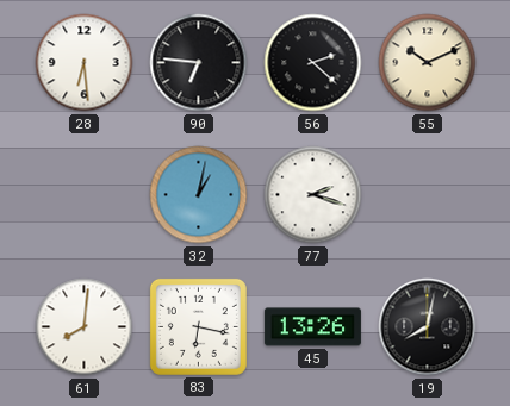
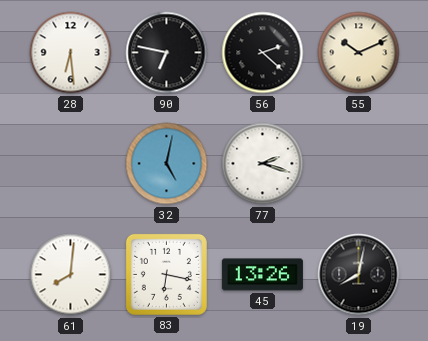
90: 6:46 -> 6:47
32: 1:02 -> 5:02
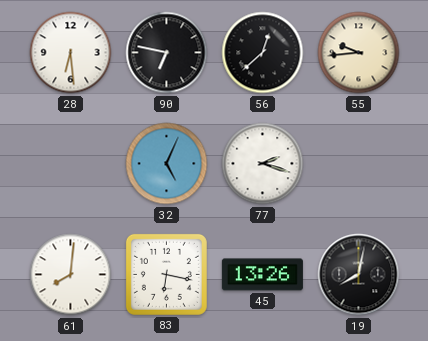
56: 2:22 -> 12:38
55: 10:11 -> 9:44
32: 5:02 -> 5:04
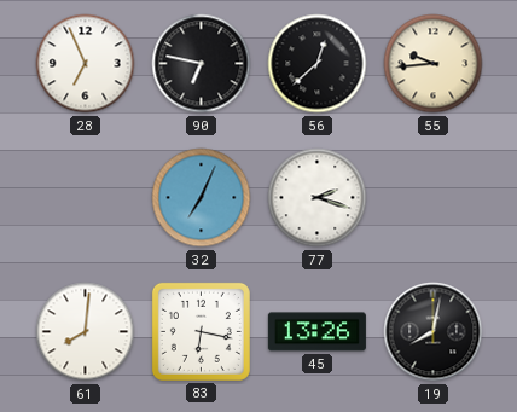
28: 6:29 -> 6:56
32: 5:04 -> 7:04
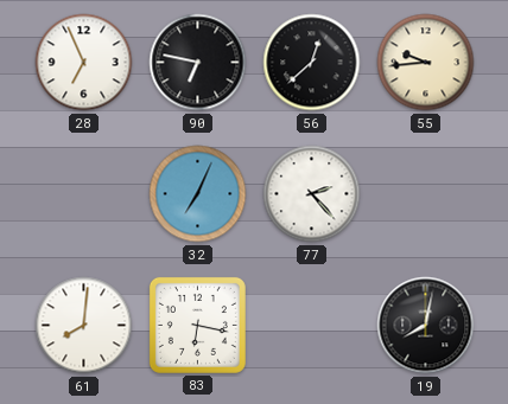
77: 2:18 -> 2:23
45: 13:26 -> none
